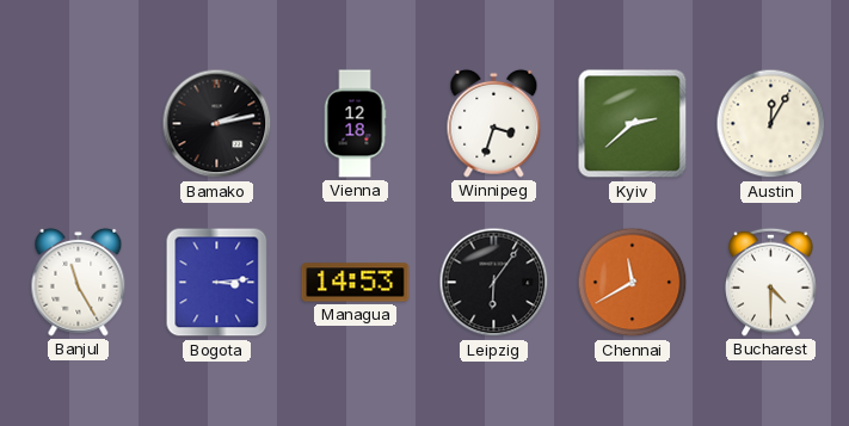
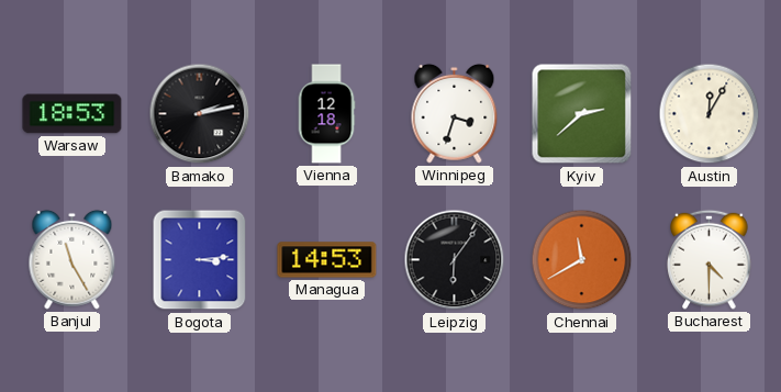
Warsaw: none -> 18:53
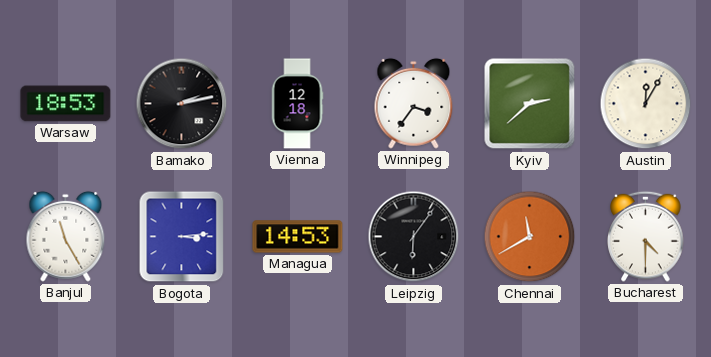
Winnipeg: 3:33 -> 3:36
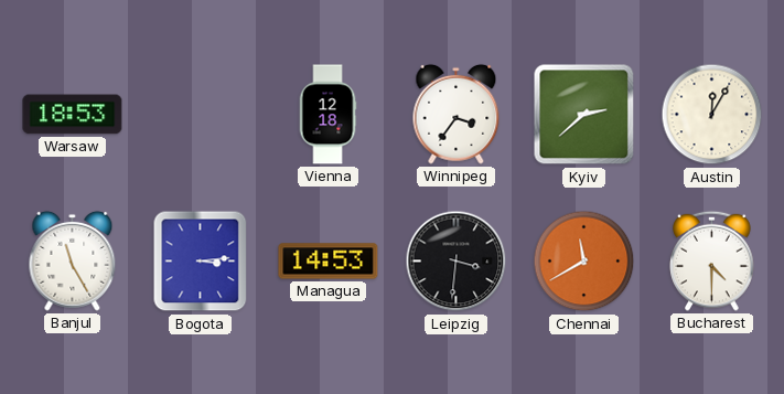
Bamako: 2:13 -> none
Leipzig: 6:06 -> 3:31
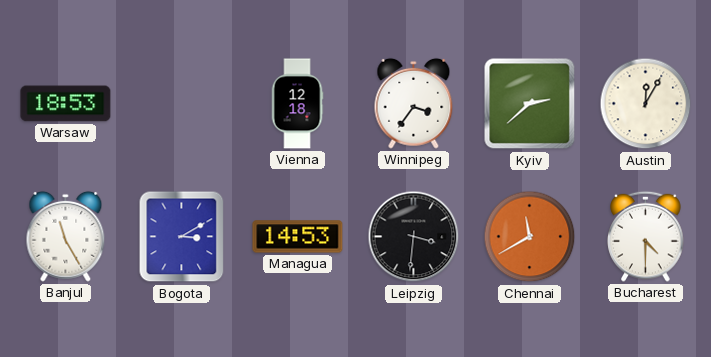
Bogota: 3:14 -> 3:10
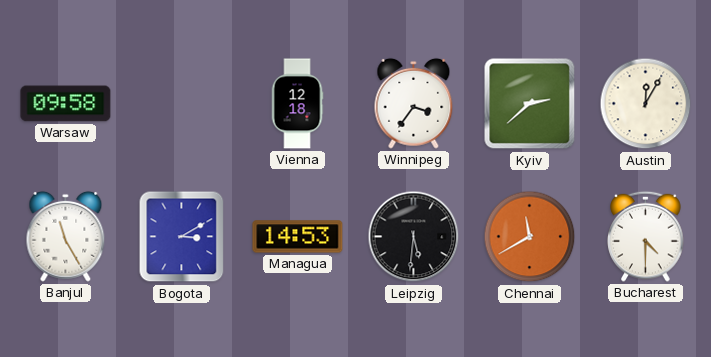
Warsaw: 18:53 -> 09:58
Leipzig: 3:31 -> 5:31
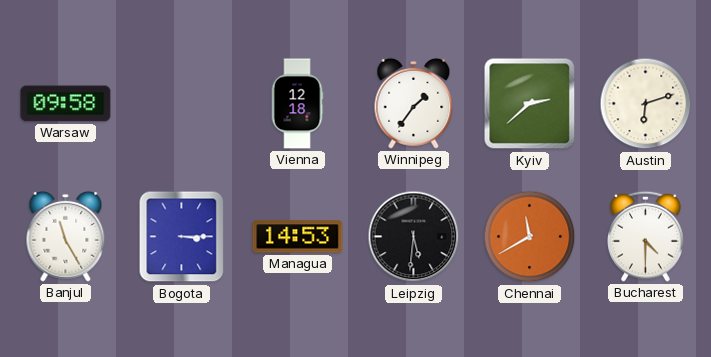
Winnipeg: 3:36 -> 1:36
Austin: 12:05 -> 6:12
Bogota: 3:10 -> 3:15
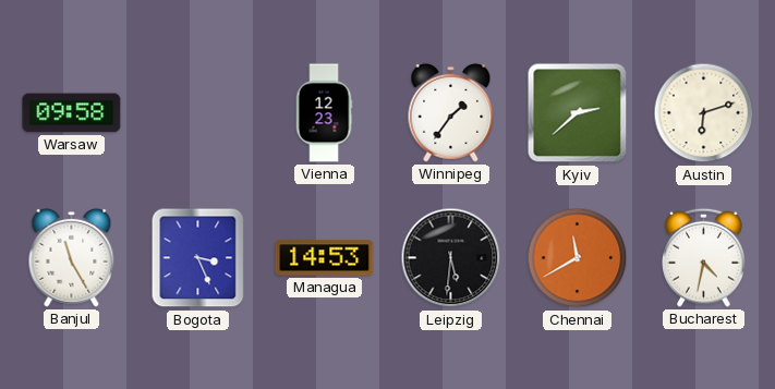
Vienna: 12:18 -> 12:23
Bogota: 3:15 -> 3:26
Bucharest: 4:30 -> 4:32
